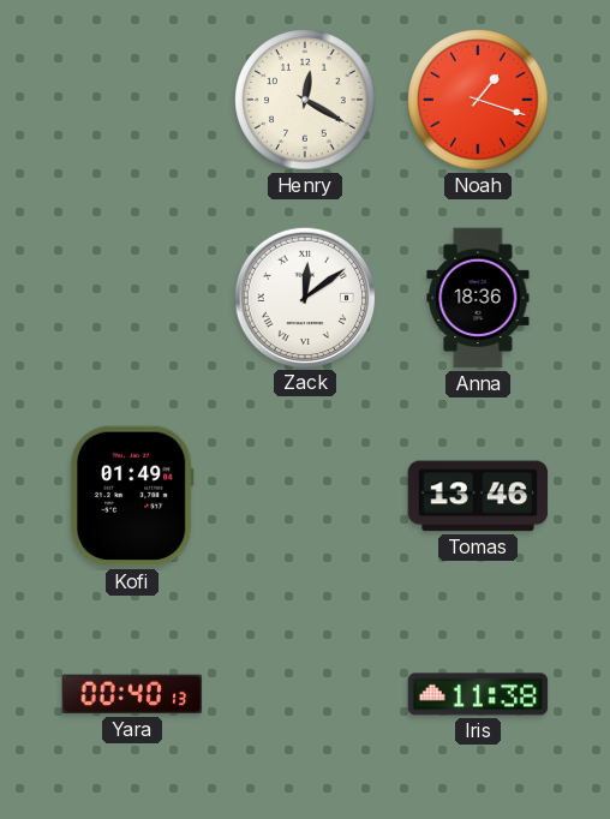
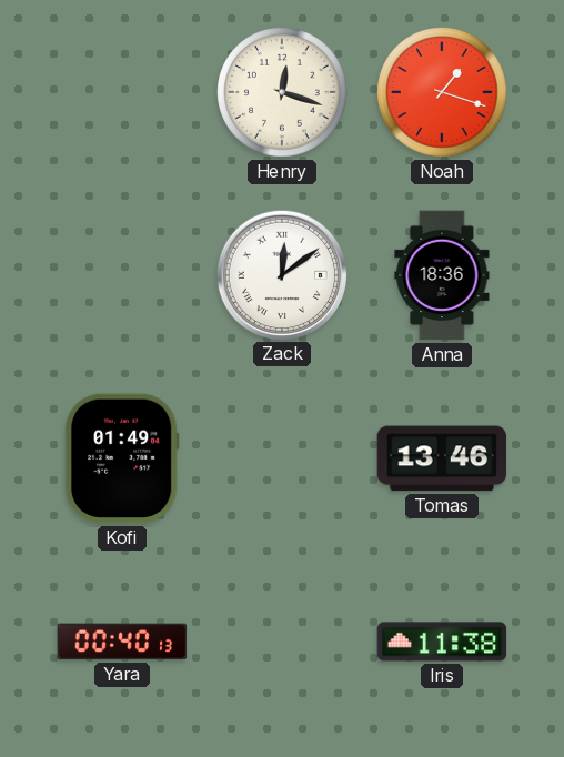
Henry: 12:20 -> 12:18
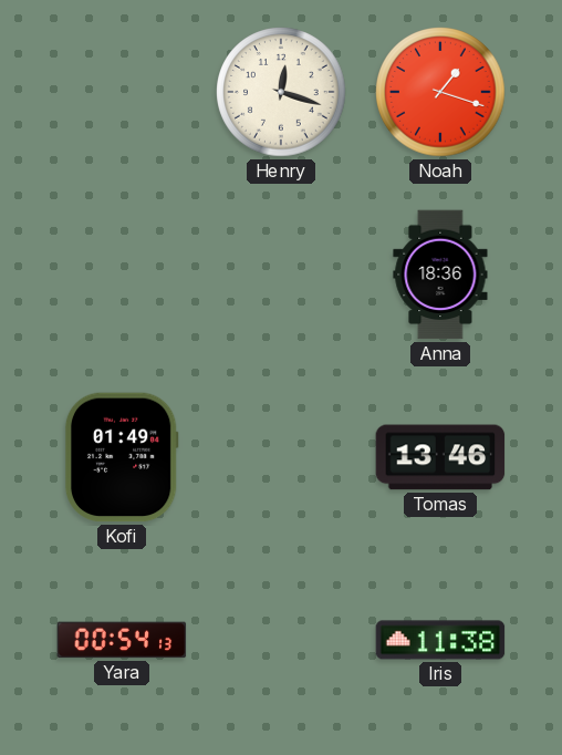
Zack: 12:09 -> none
Yara: 00:40 -> 00:54
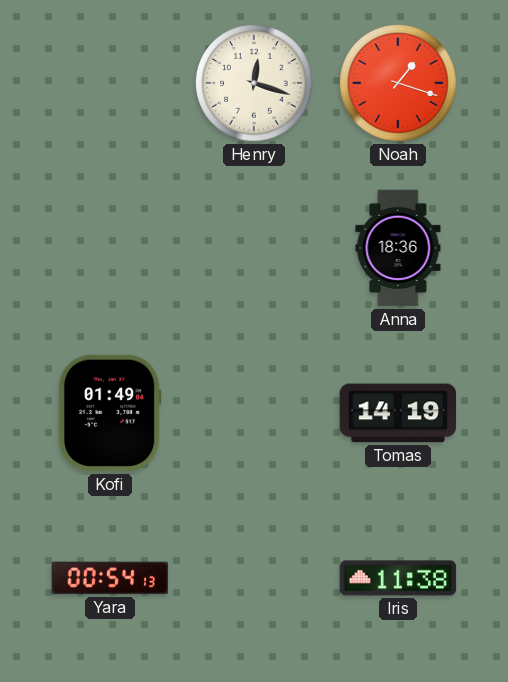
Tomas: 13:46 -> 14:19
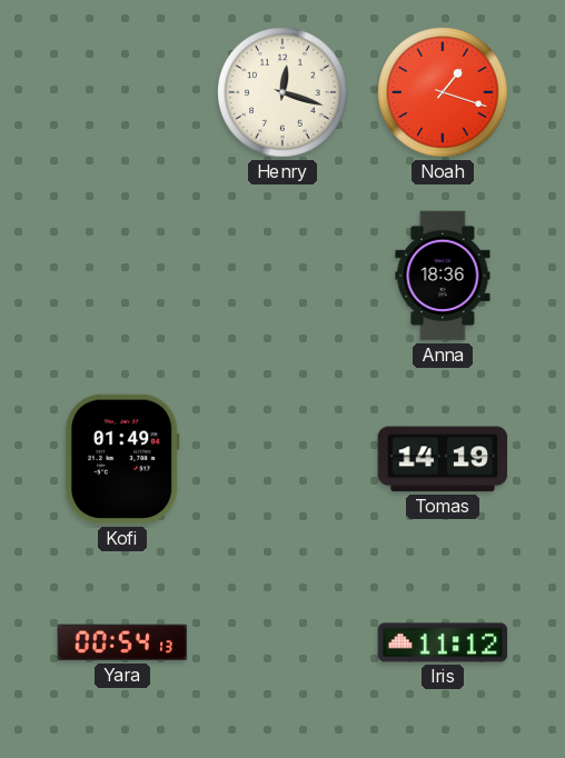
Iris: 11:38 -> 11:12
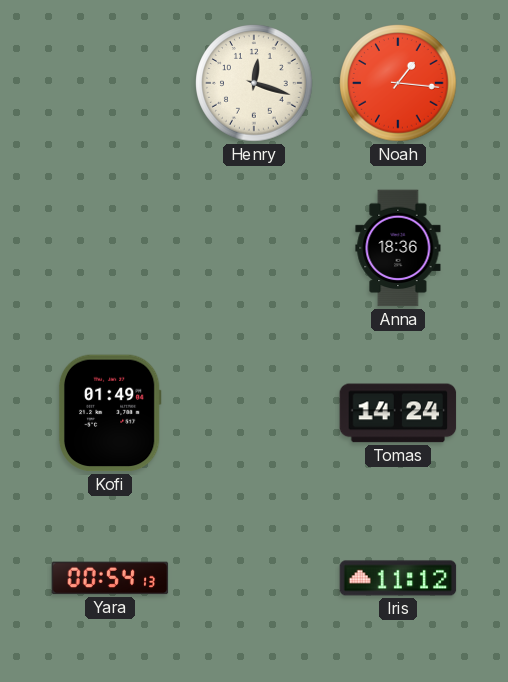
Noah: 1:18 -> 1:16
Tomas: 14:19 -> 14:24
